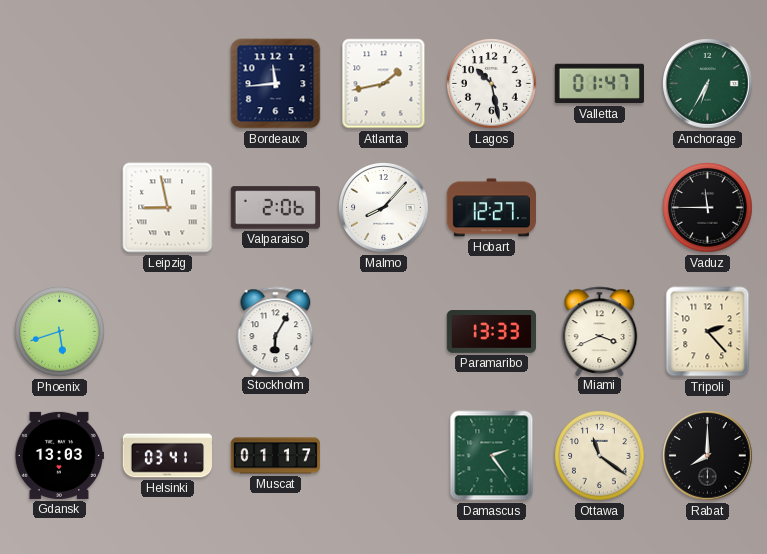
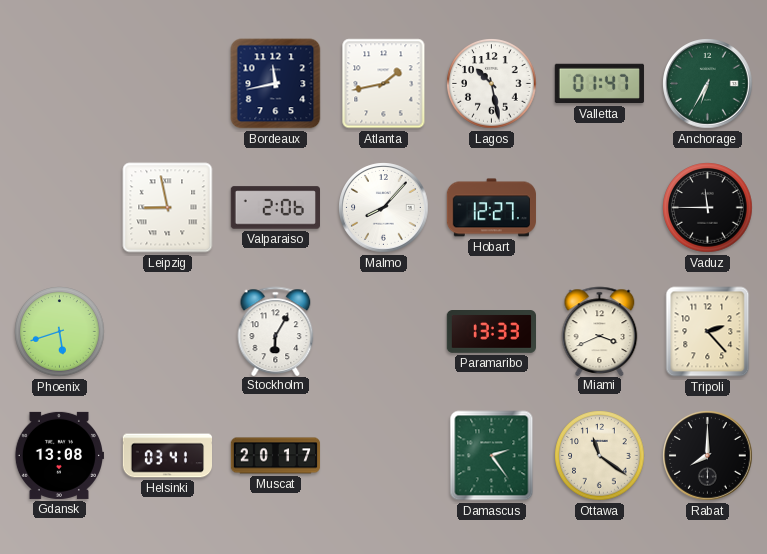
Bordeaux: 11:44 -> 11:43
Gdansk: 13:03 -> 13:08
Muscat: 01:17 -> 20:17
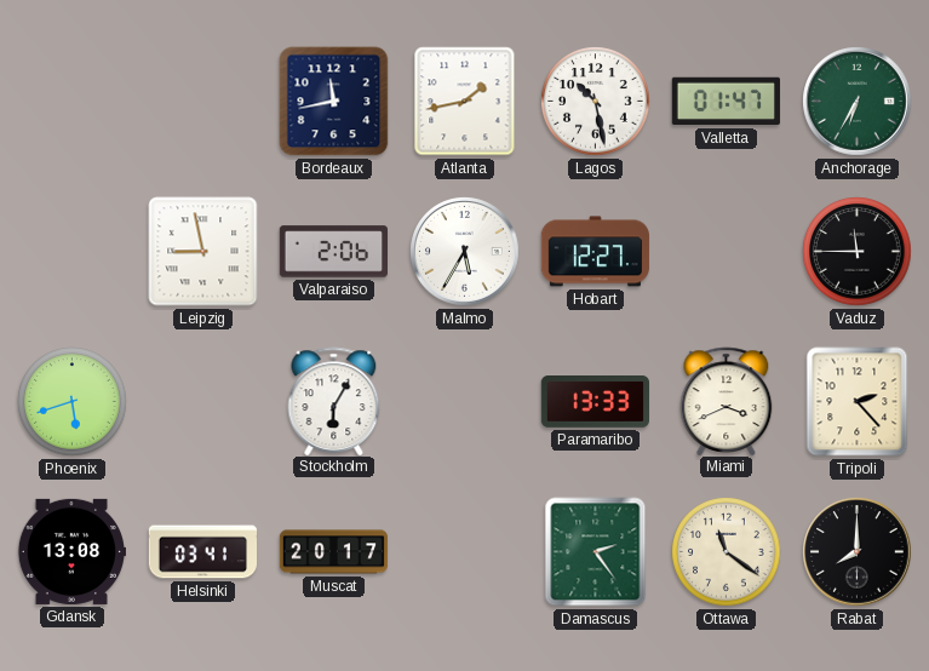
Malmo: 8:07 -> 5:35
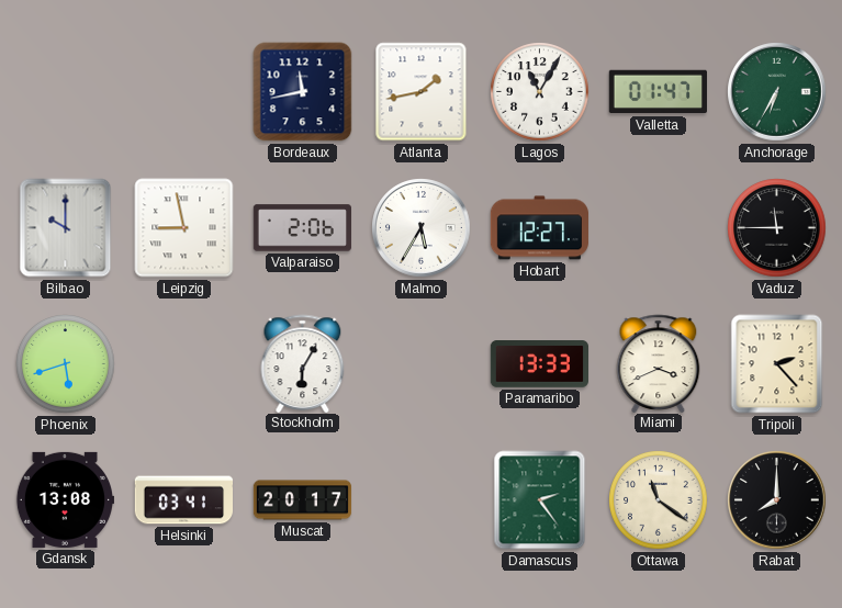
Lagos: 10:28 -> 11:05
Bilbao: none -> 10:00
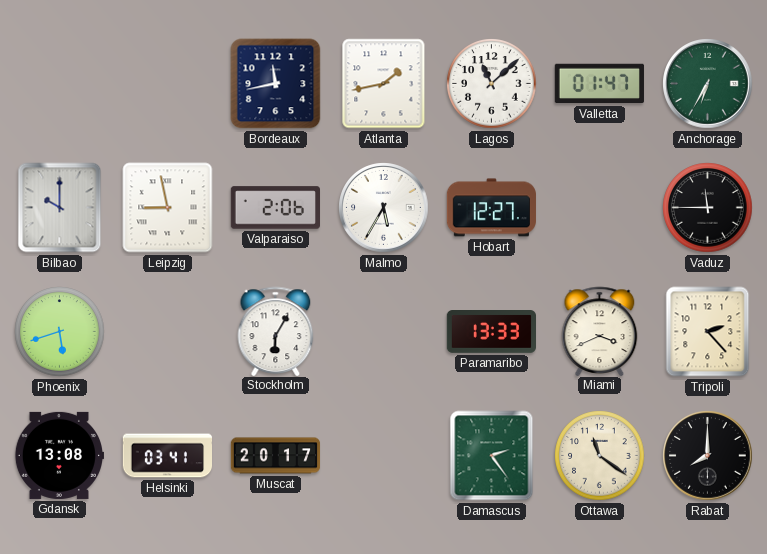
Lagos: 11:05 -> 11:08
